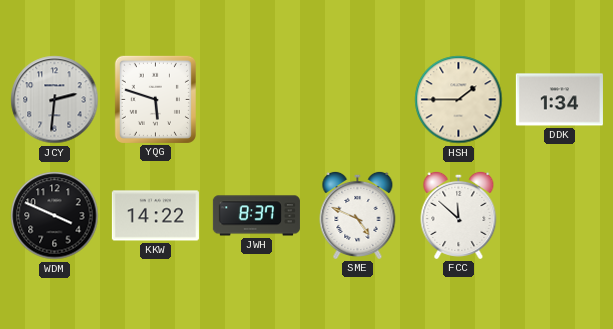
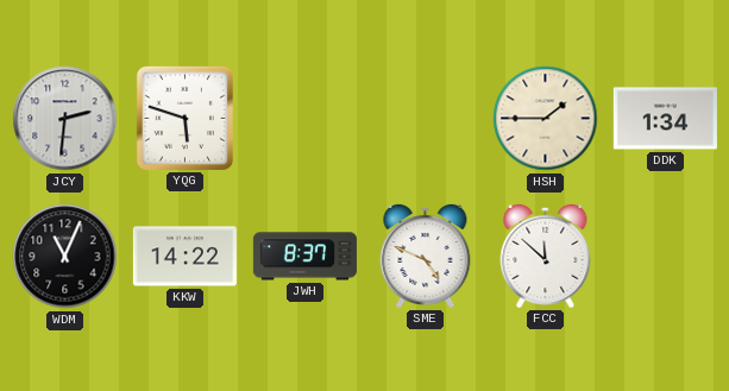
WDM: 3:49 -> 11:04
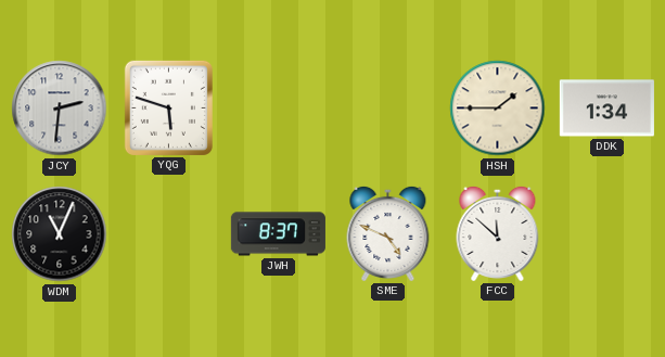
KKW: 14:22 -> none
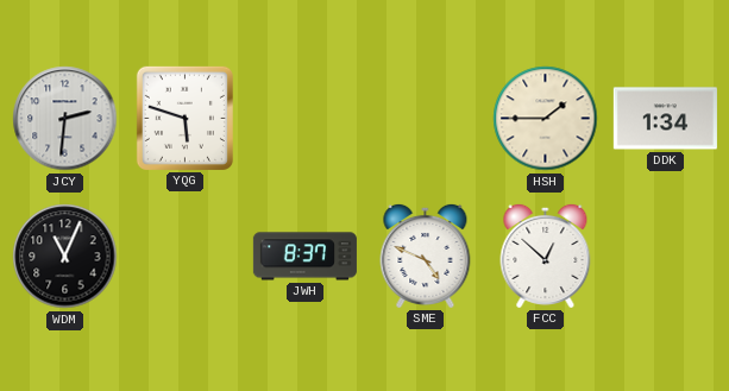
FCC: 11:52 -> 12:52
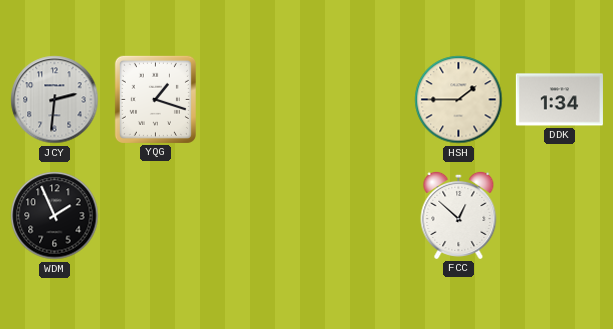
YQG: 5:48 -> 1:18
WDM: 11:04 -> 1:56
JWH: 8:37 -> none
SME: 4:49 -> none
